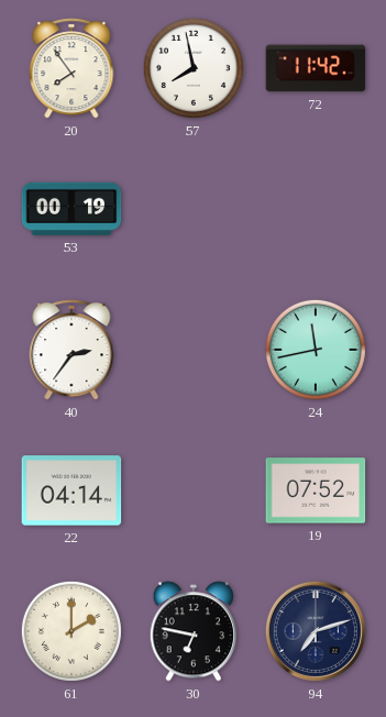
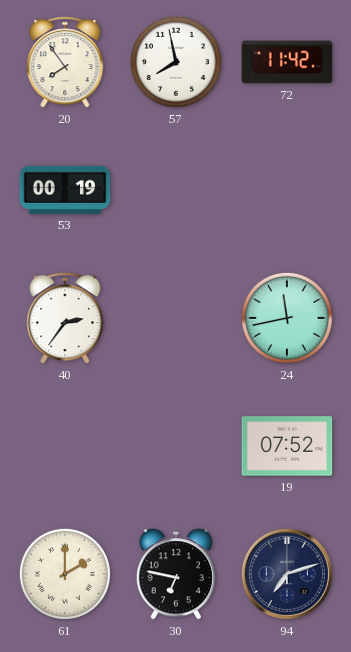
22: 04:14 -> none
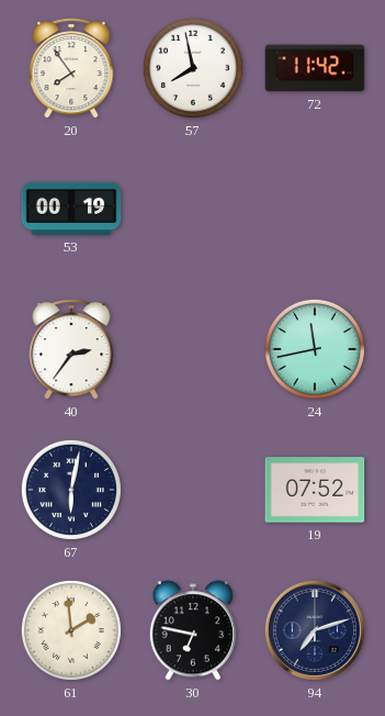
67: none -> 6:02
61: 2:00 -> 1:59
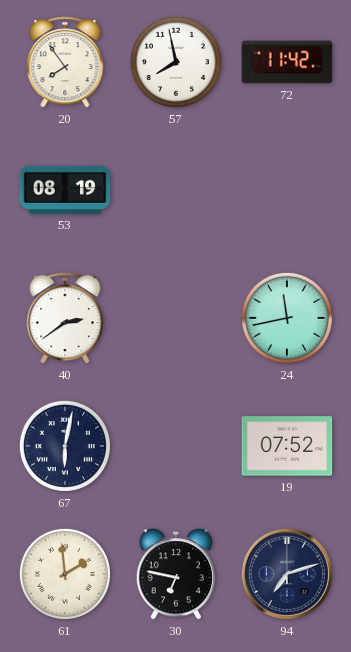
53: 00:19 -> 08:19
40: 2:36 -> 2:39
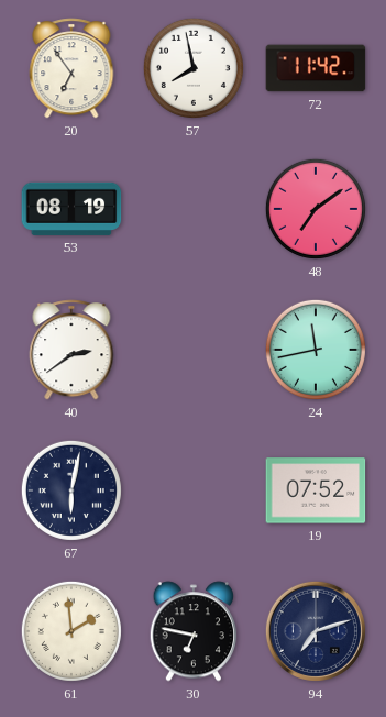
20: 7:54 -> 6:54
48: none -> 7:09
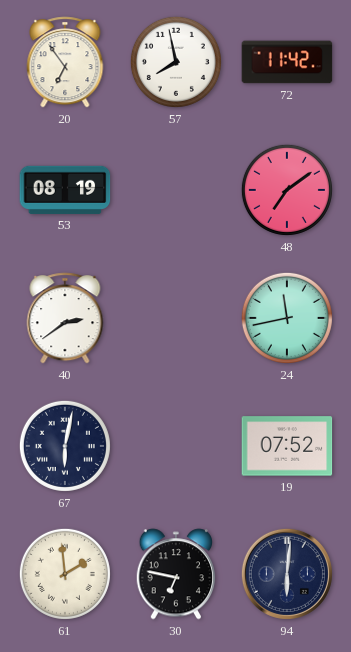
94: 7:12 -> 6:01
